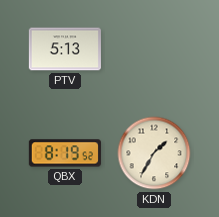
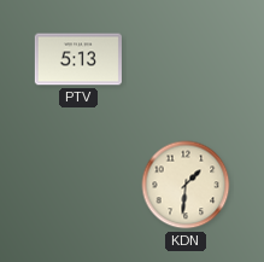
QBX: 8:19 -> none
KDN: 1:35 -> 1:31
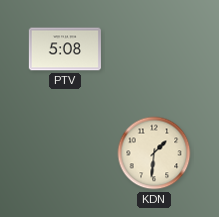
PTV: 5:13 -> 5:08
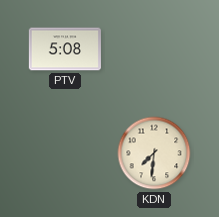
KDN: 1:31 -> 7:31
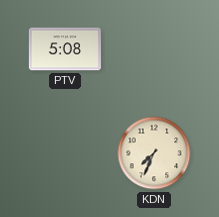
KDN: 7:31 -> 7:34
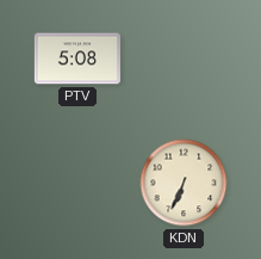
KDN: 7:34 -> 6:34
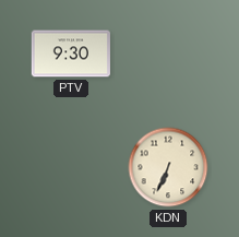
PTV: 5:08 -> 9:30
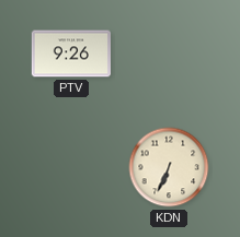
PTV: 9:30 -> 9:26
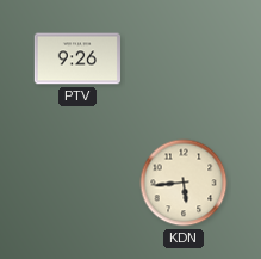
KDN: 6:34 -> 5:44
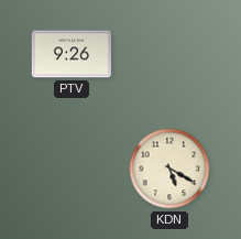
KDN: 5:44 -> 5:20
